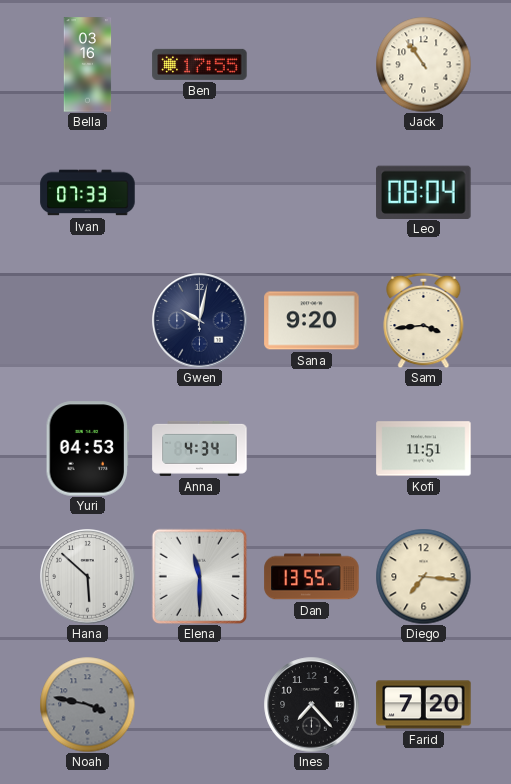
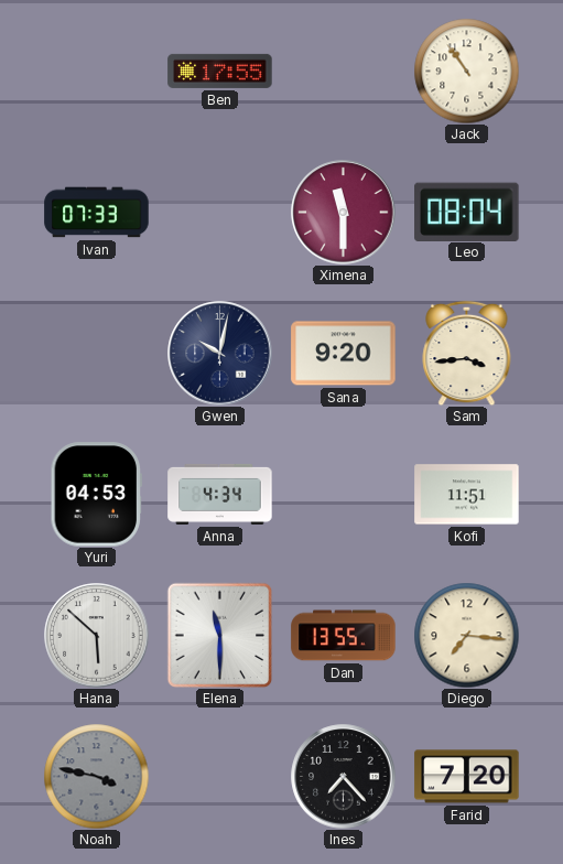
Bella: 03:16 -> none
Ximena: none -> 11:30
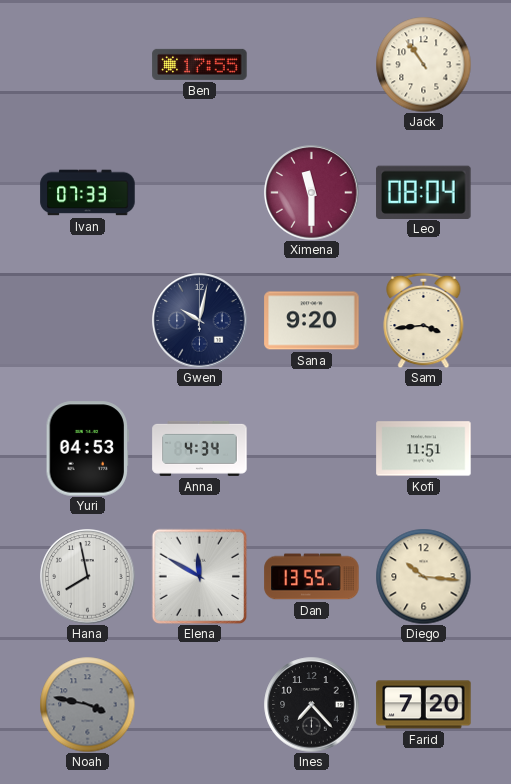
Hana: 5:52 -> 7:58
Elena: 11:30 -> 11:50
Diego: 7:16 -> 10:16
